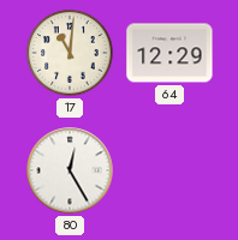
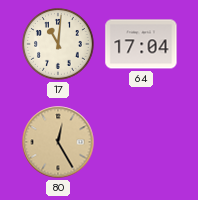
64: 12:29 -> 17:04
80 dial: white -> champagne
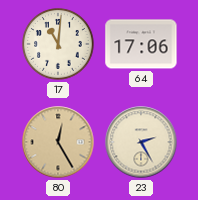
64: 17:04 -> 17:06
23: none -> 2:25
